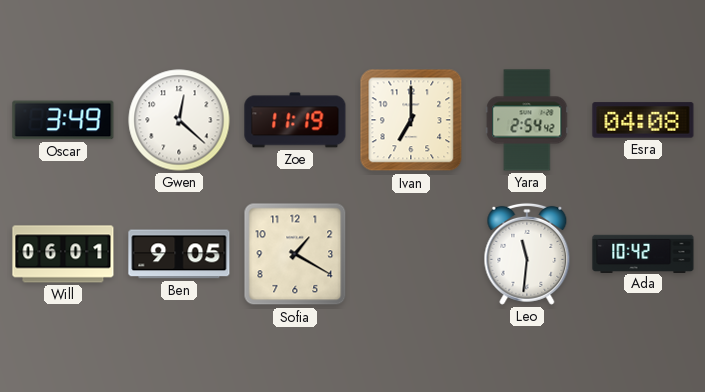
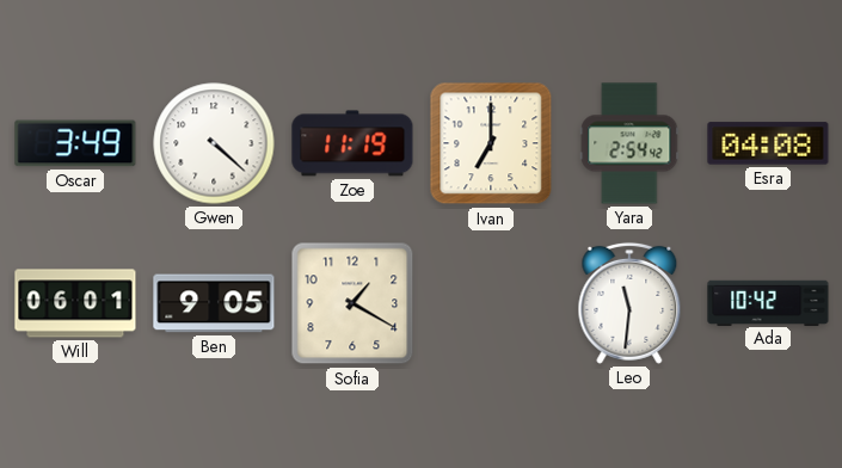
Gwen: 12:22 -> 4:22
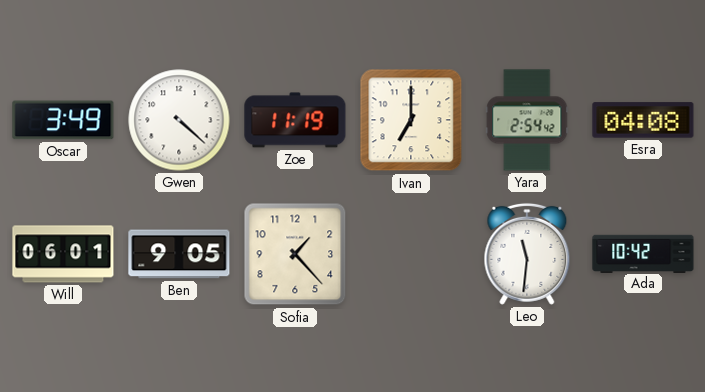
Sofia: 1:20 -> 1:23
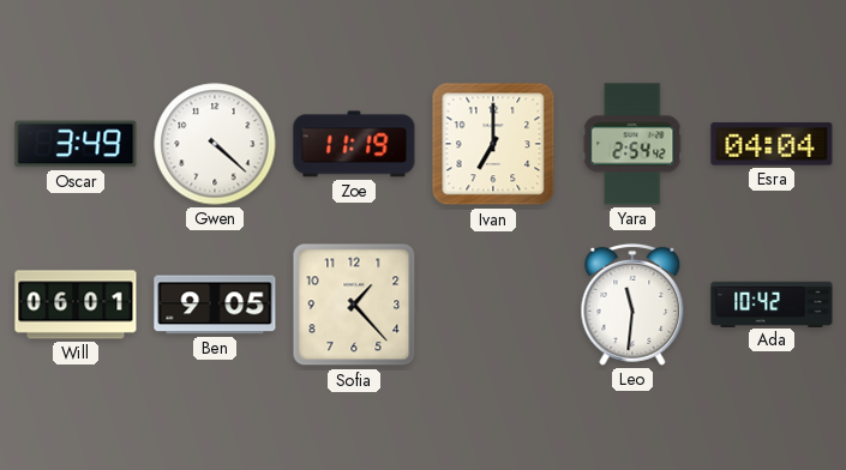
Esra: 04:08 -> 04:04
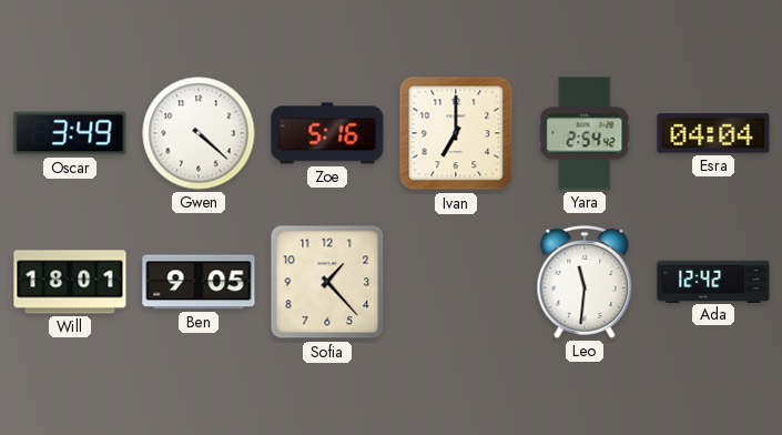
Zoe: 11:19 -> 5:16
Will: 06:01 -> 18:01
Ada: 10:42 -> 12:42
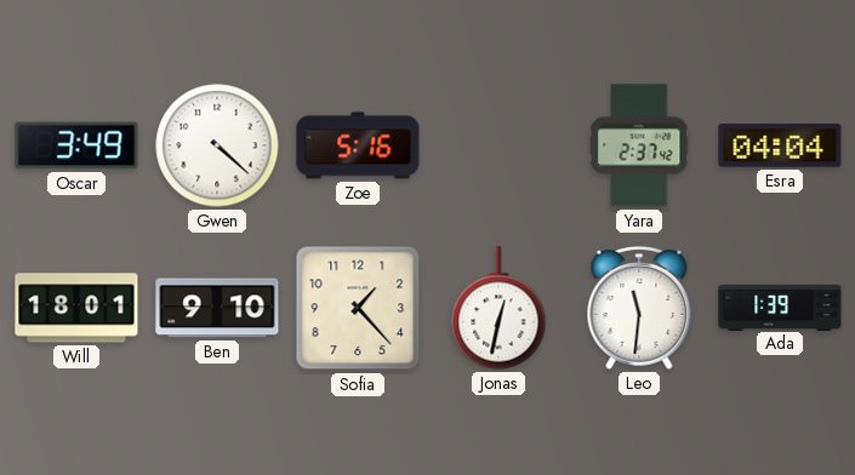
Ivan: 7:00 -> none
Yara: 2:54 -> 2:37
Ben: 9:05 -> 9:10
Jonas: none -> 12:32
Ada: 12:42 -> 1:39
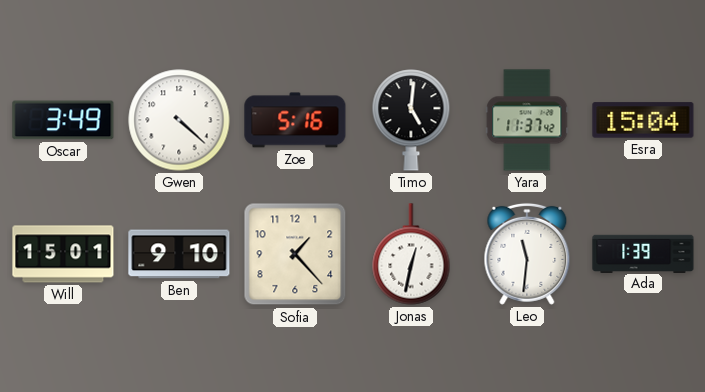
Timo: none -> 5:01
Yara: 2:37 -> 11:37
Esra: 04:04 -> 15:04
Will: 18:01 -> 15:01
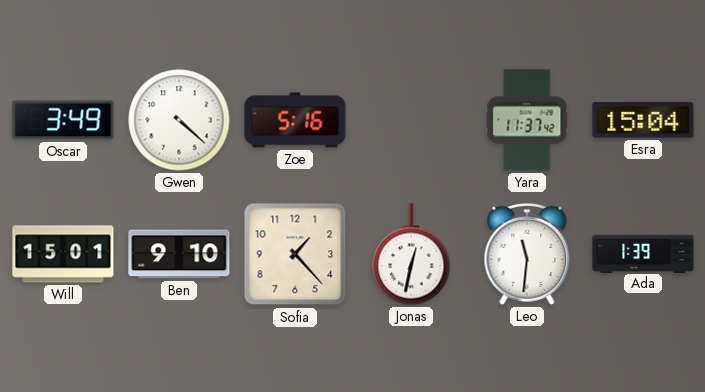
Timo: 5:01 -> none
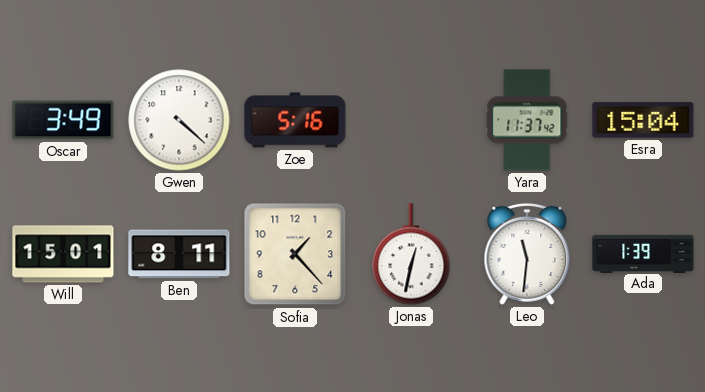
Ben: 9:10 -> 8:11
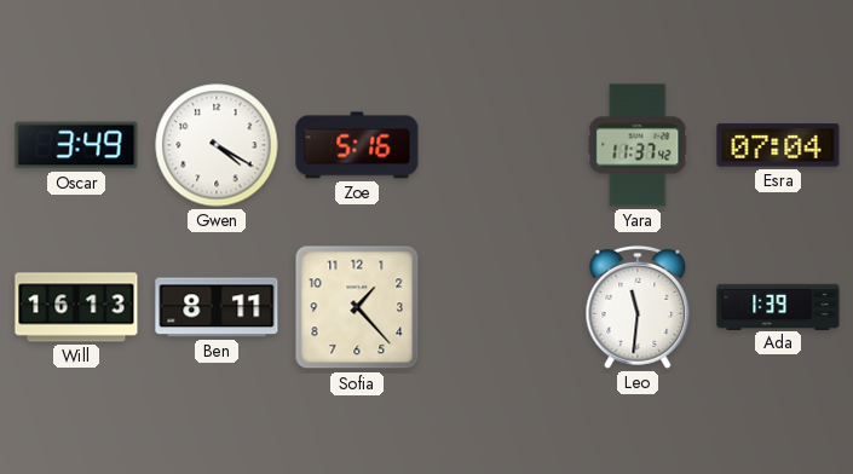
Gwen: 4:22 -> 4:20
Esra: 15:04 -> 07:04
Will: 15:01 -> 16:13
Jonas: 12:32 -> none
